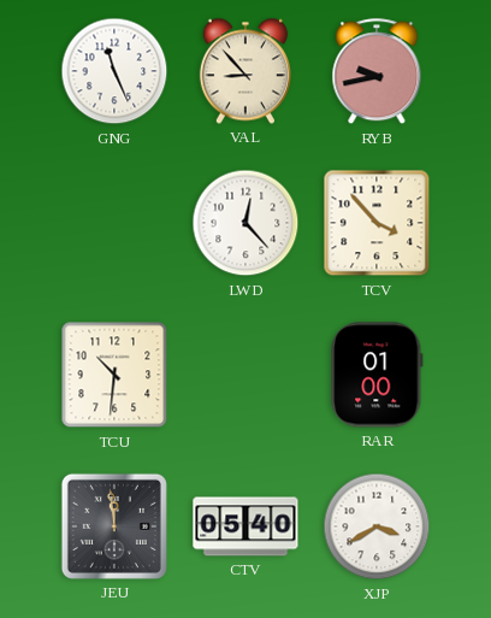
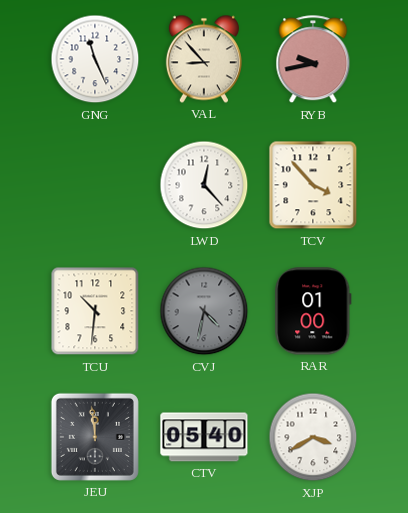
CVJ: none -> 4:32
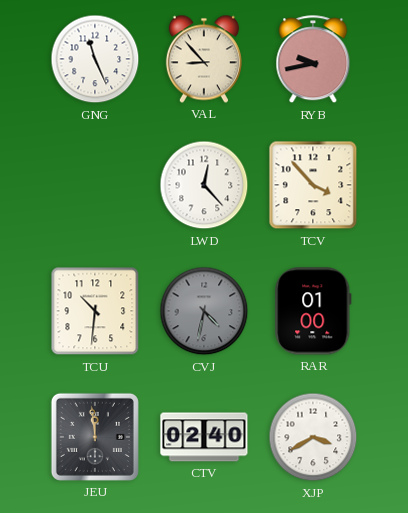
CTV: 05:40 -> 02:40
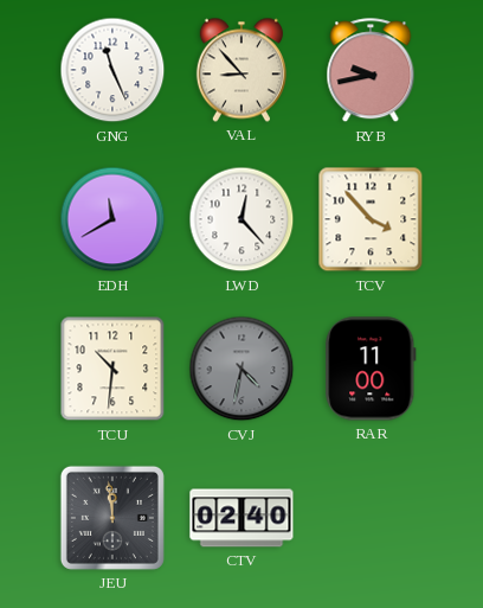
EDH: none -> 11:40
RAR: 01:00 -> 11:00
XJP: 3:40 -> none
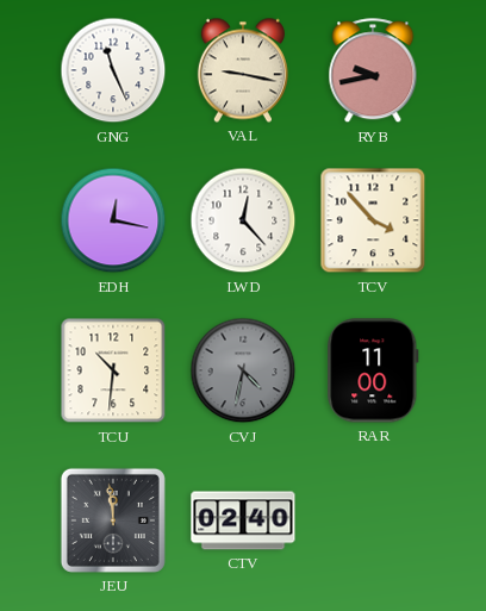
VAL: 8:53 -> 9:17
EDH: 11:40 -> 12:17
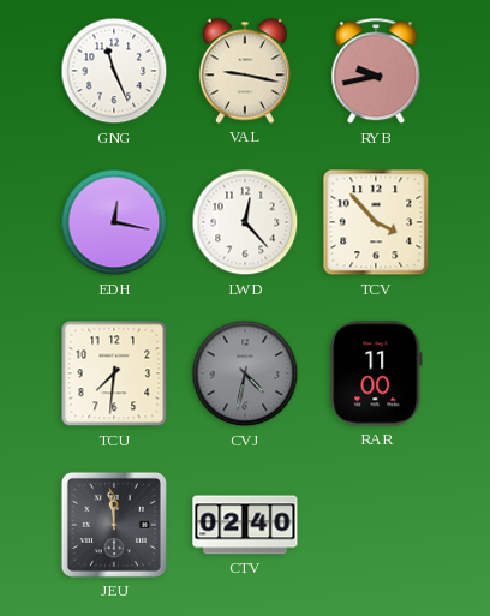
TCU: 10:31 -> 7:31
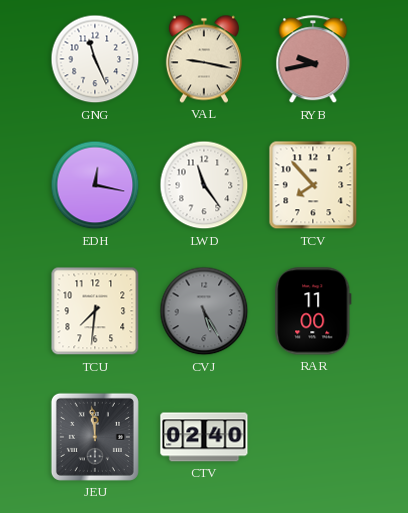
LWD: 12:23 -> 11:24
TCV: 3:53 -> 7:53
CVJ: 4:32 -> 5:25
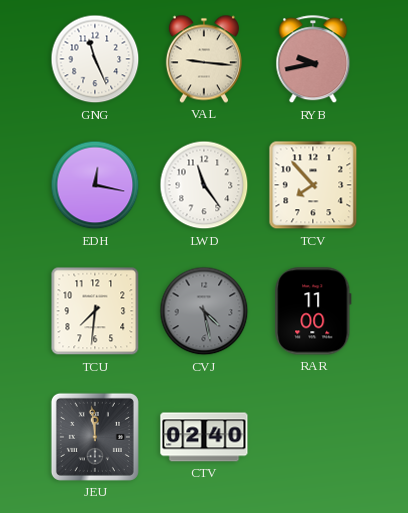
VAL: 9:17 -> 9:16
CVJ: 5:25 -> 4:28
